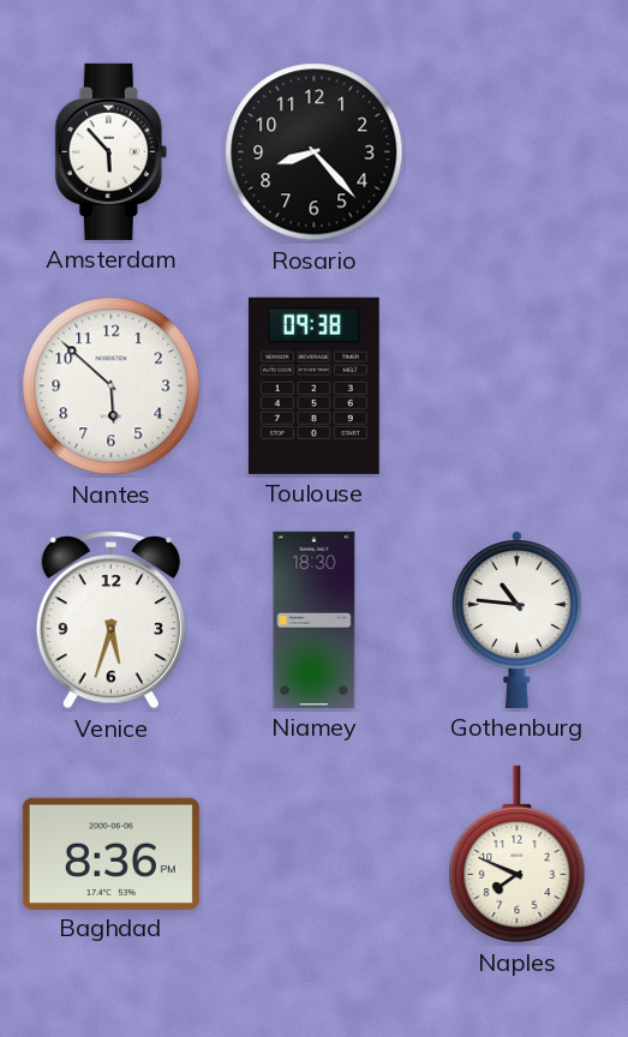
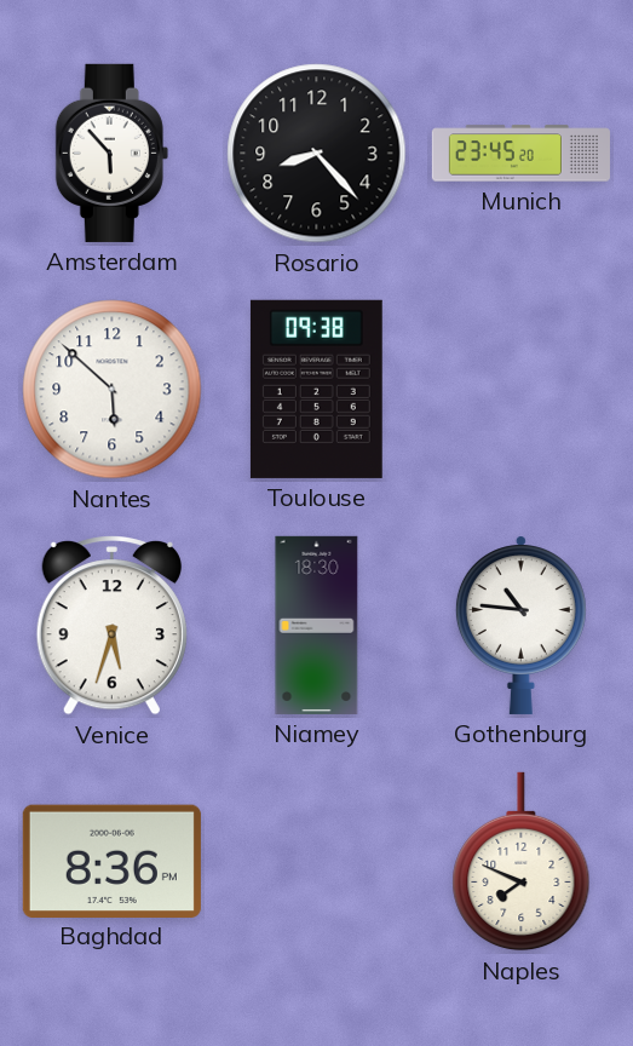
Munich: none -> 23:45
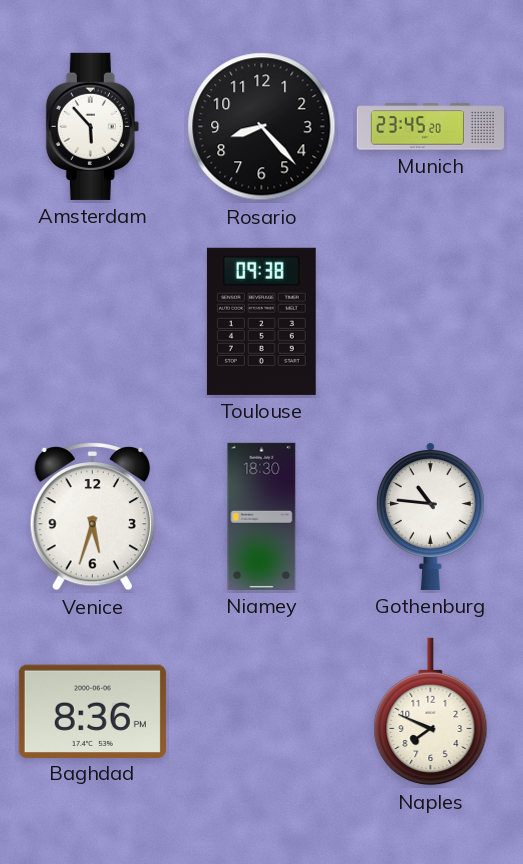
Nantes: 5:52 -> none
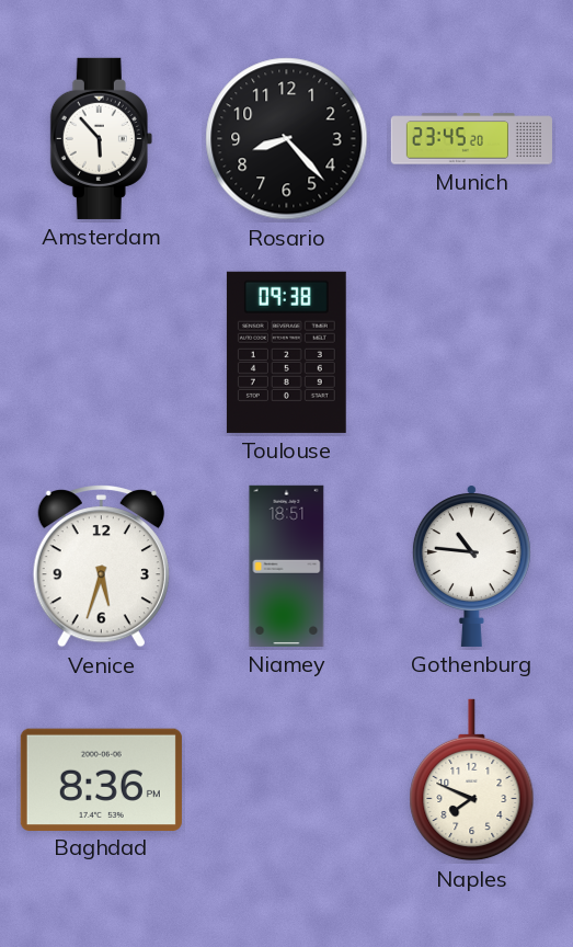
Niamey: 18:30 -> 18:51
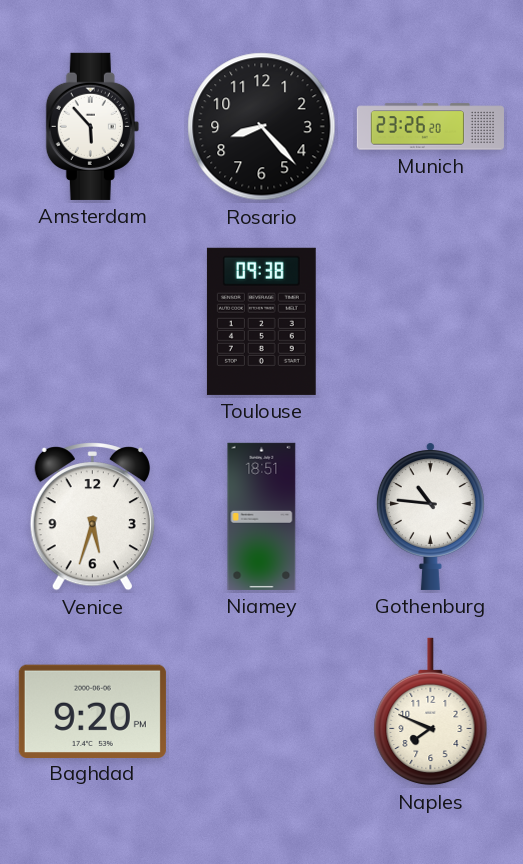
Munich: 23:45 -> 23:26
Baghdad: 8:36 -> 9:20
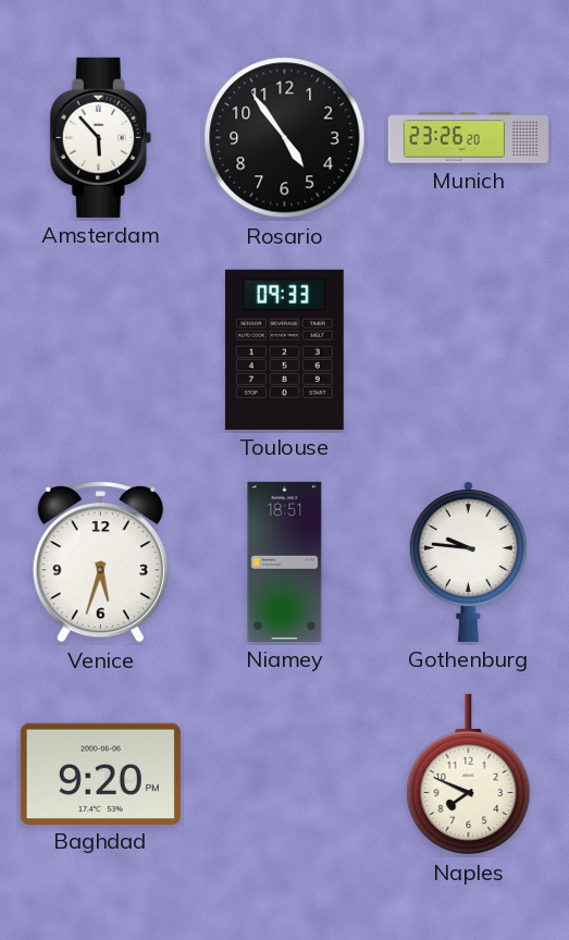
Rosario: 8:23 -> 4:54
Toulouse: 09:38 -> 09:33
Gothenburg: 10:46 -> 9:46
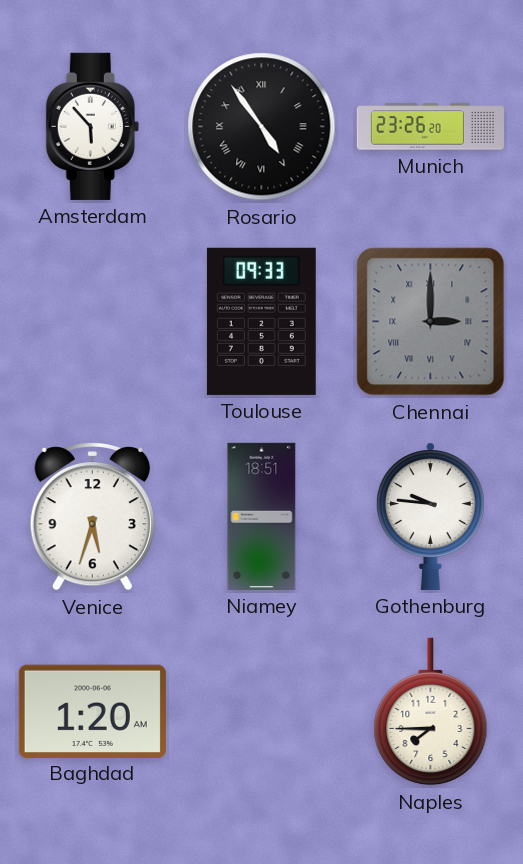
Rosario numerals: Arabic -> Roman
Chennai: none -> 3:00
Baghdad: 9:20 -> 1:20
Naples: 7:49 -> 7:45
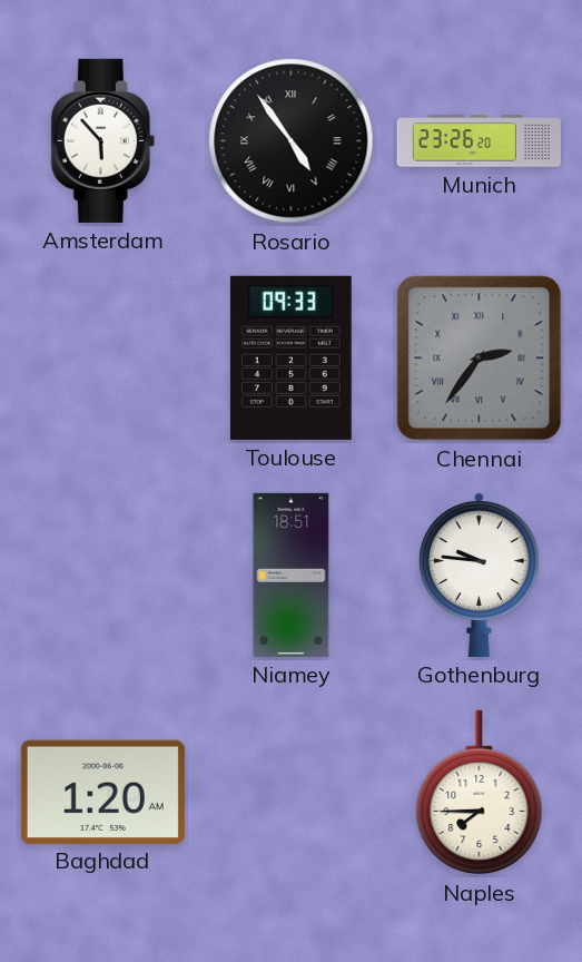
Chennai: 3:00 -> 2:36
Venice: 5:33 -> none
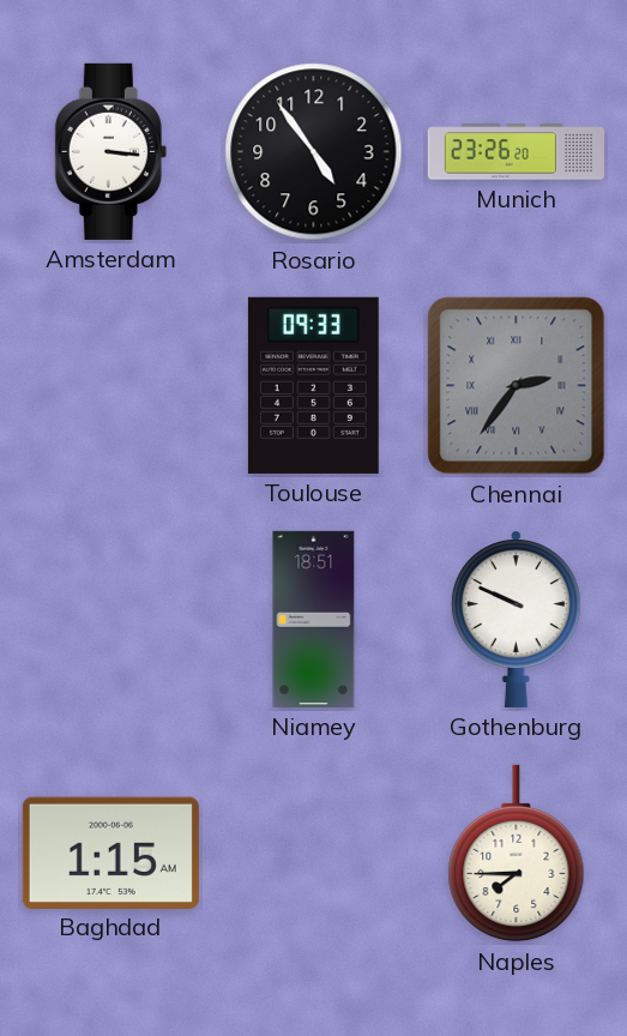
Amsterdam: 5:53 -> 3:16
Rosario numerals: Roman -> Arabic
Gothenburg: 9:46 -> 9:49
Baghdad: 1:20 -> 1:15
